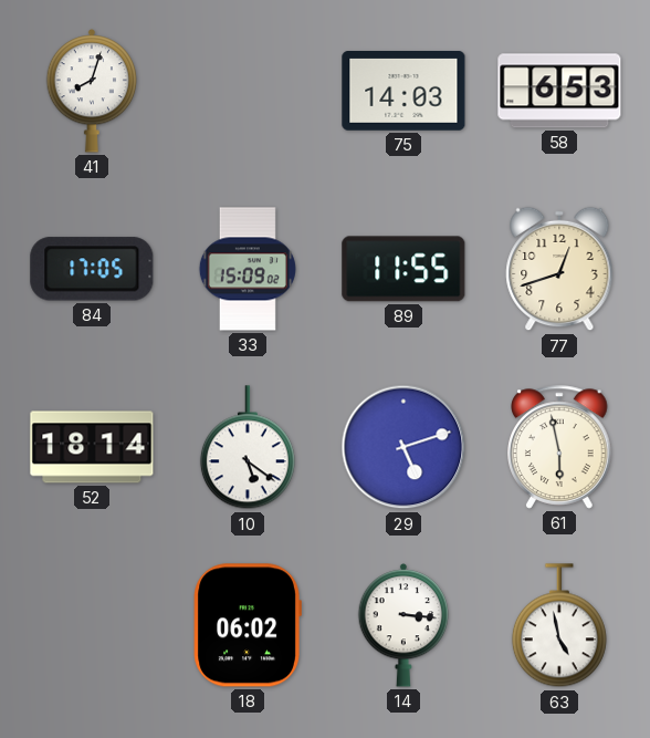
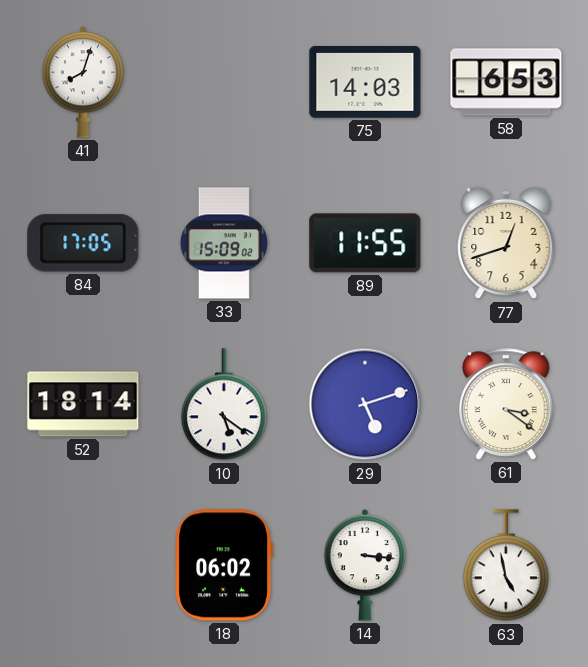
61: 5:58 -> 3:21
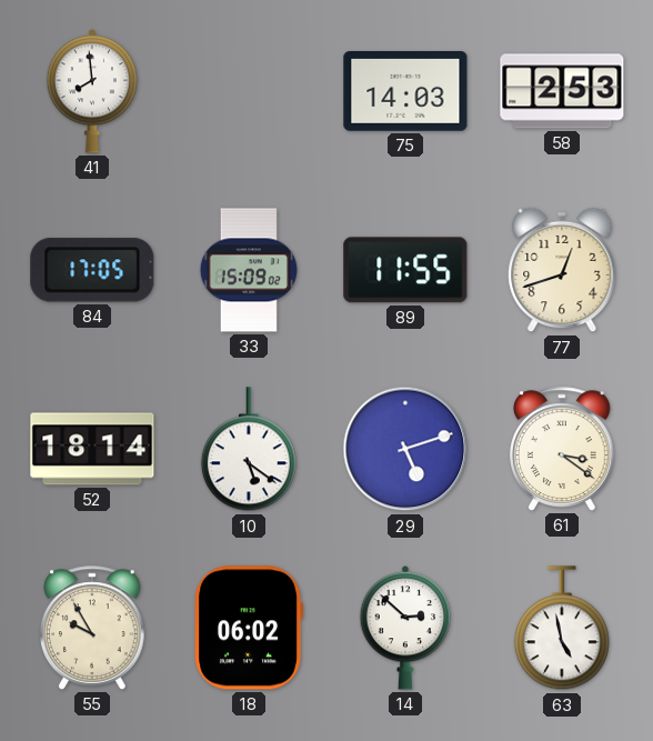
41: 8:03 -> 7:59
58: 6:53 -> 2:53
55: none -> 9:55
14: 3:16 -> 2:52
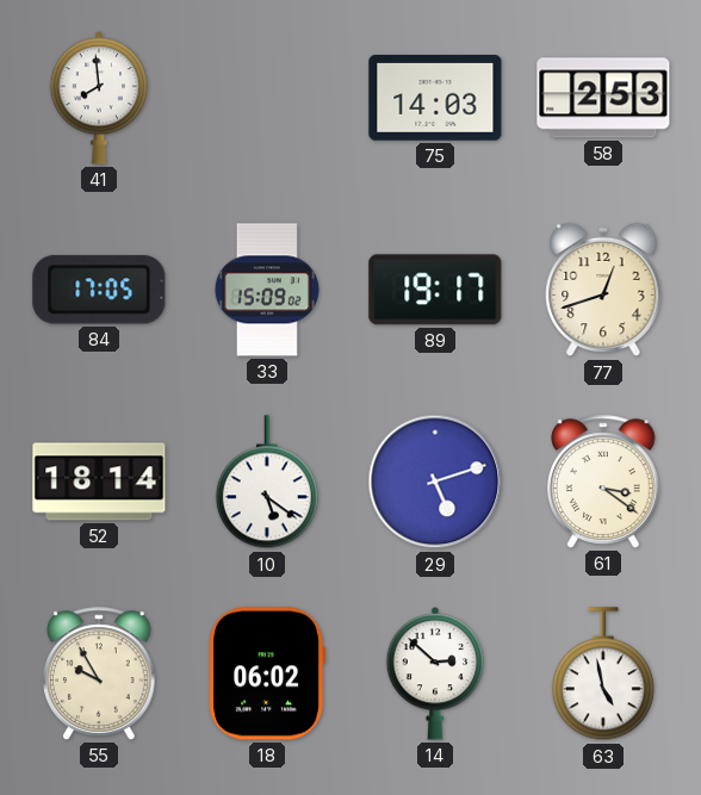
89: 11:55 -> 19:17
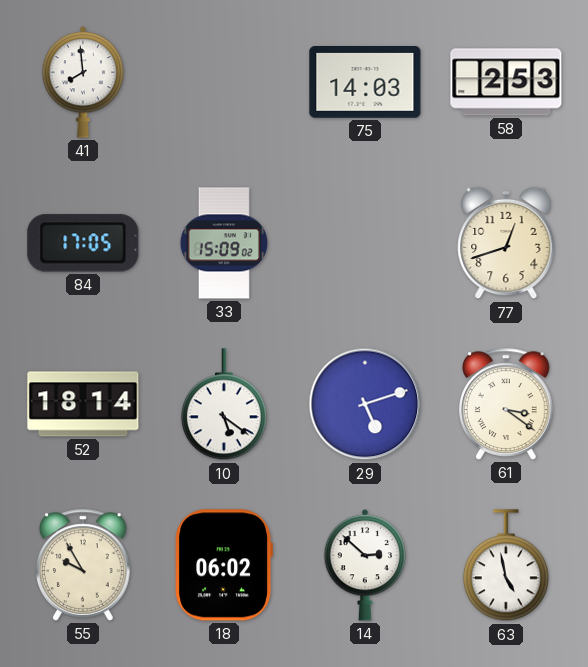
89: 19:17 -> none
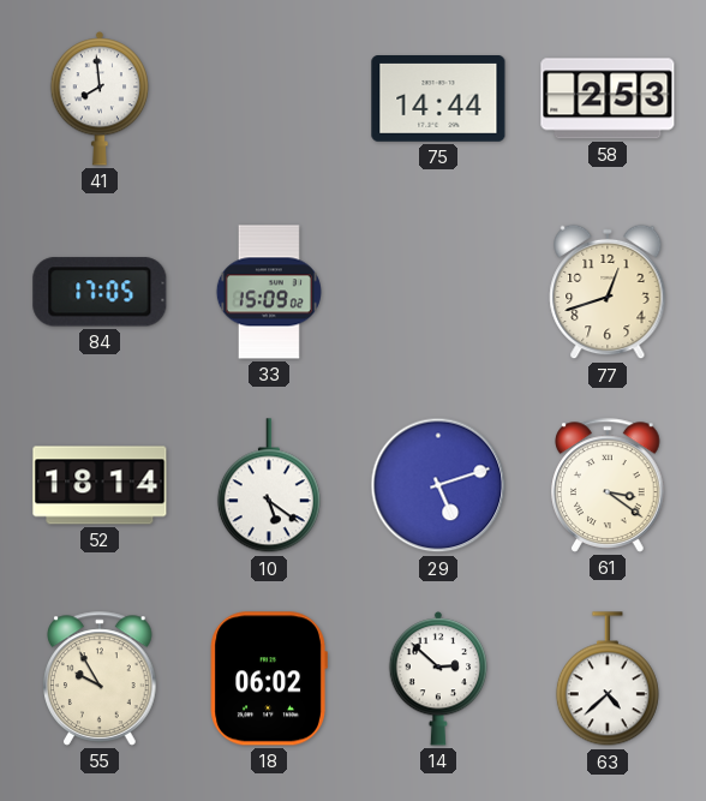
75: 14:03 -> 14:44
63: 4:58 -> 4:38
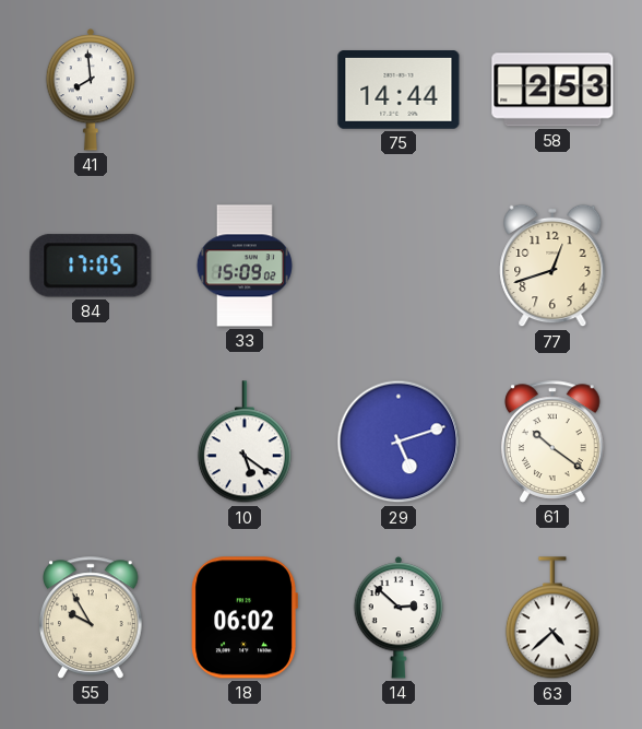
52: 18:14 -> none
61: 3:21 -> 10:21
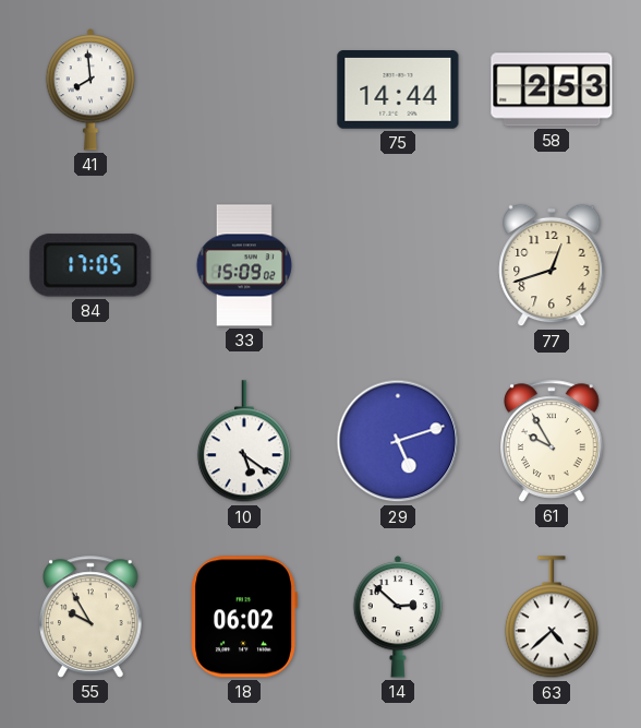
61: 10:21 -> 9:55
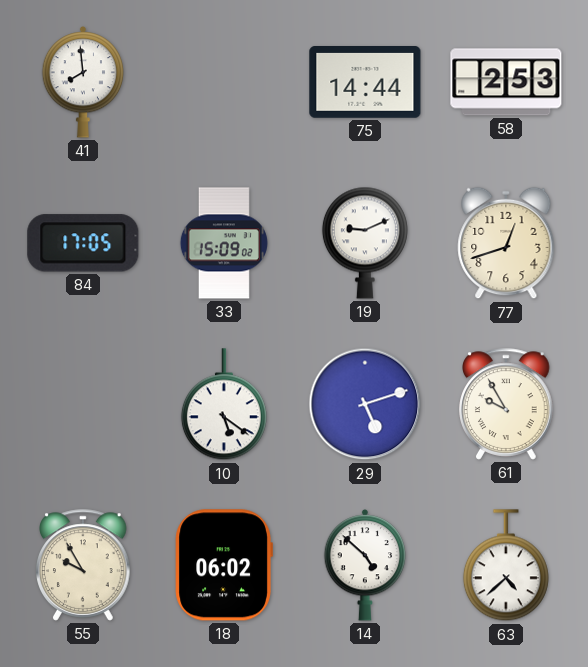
19: none -> 9:11
14: 2:52 -> 4:52
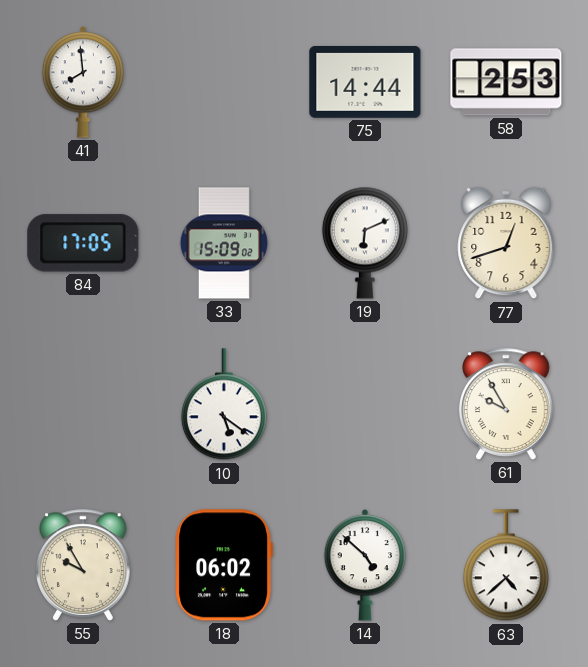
19: 9:11 -> 6:11
29: 5:12 -> none
